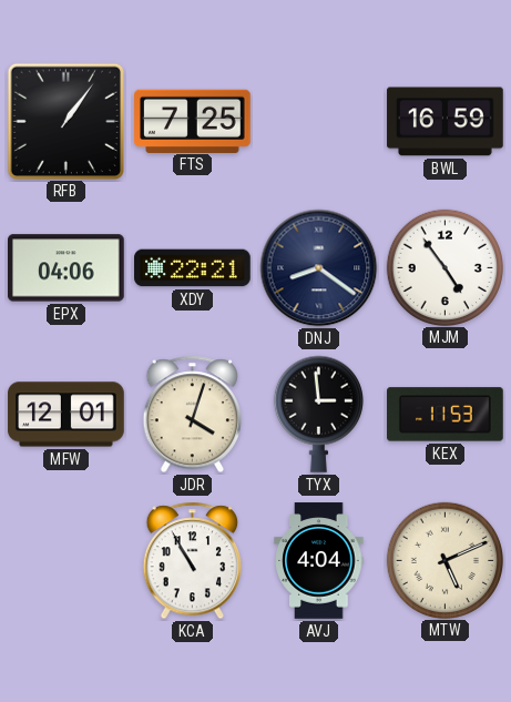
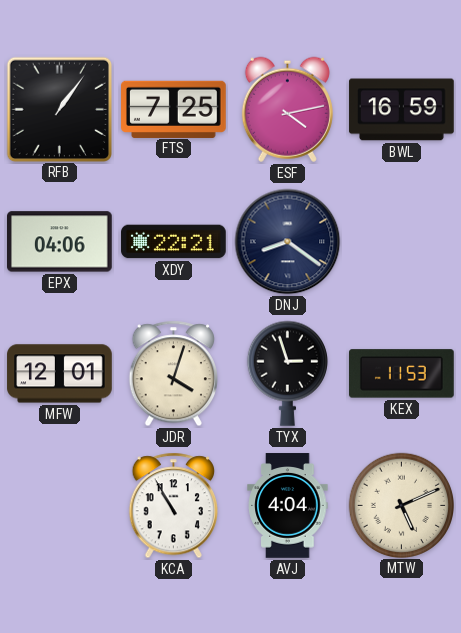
ESF: none -> 4:13
MJM: 4:54 -> none
TYX: 2:59 -> 2:57
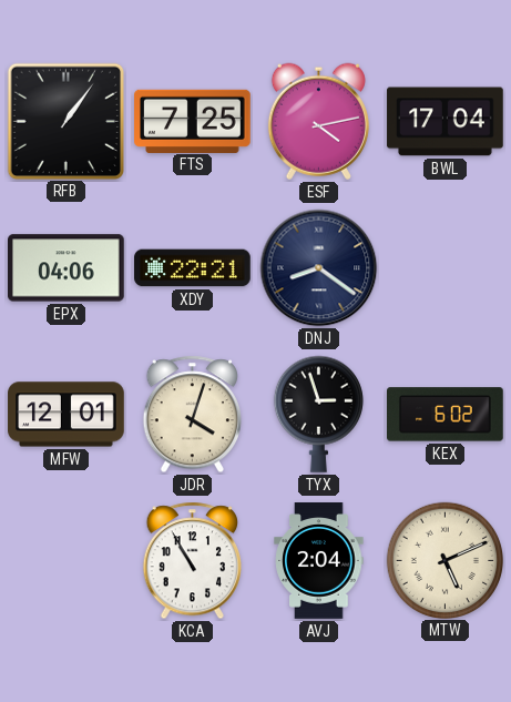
BWL: 16:59 -> 17:04
KEX: 11:53 -> 6:02
AVJ: 4:04 -> 2:04
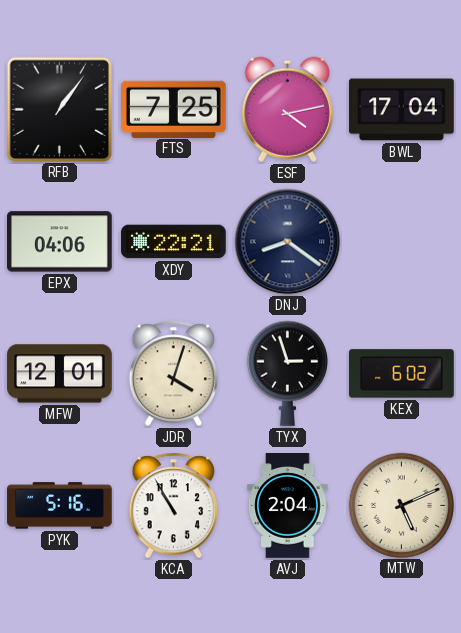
PYK: none -> 5:16
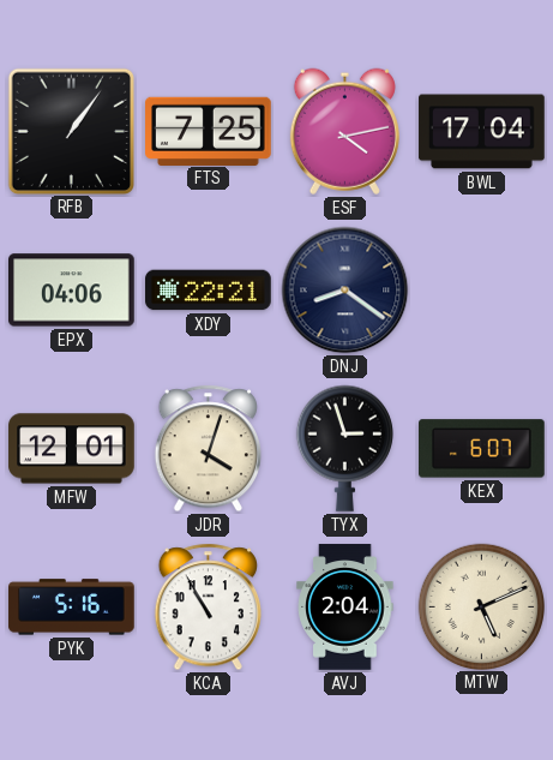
KEX: 6:02 -> 6:07
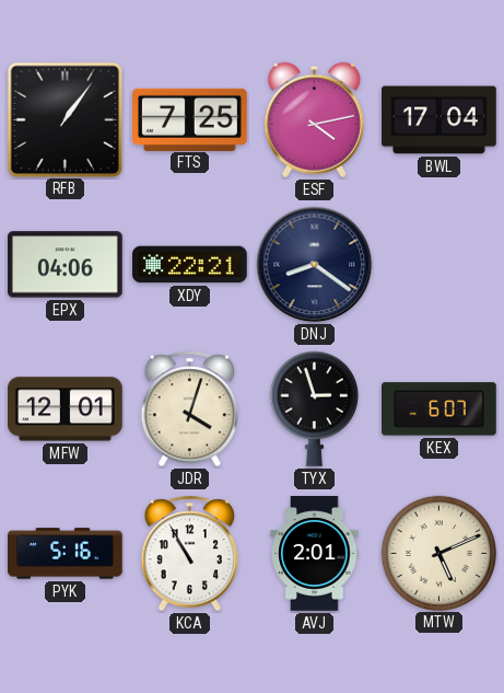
AVJ: 2:04 -> 2:01
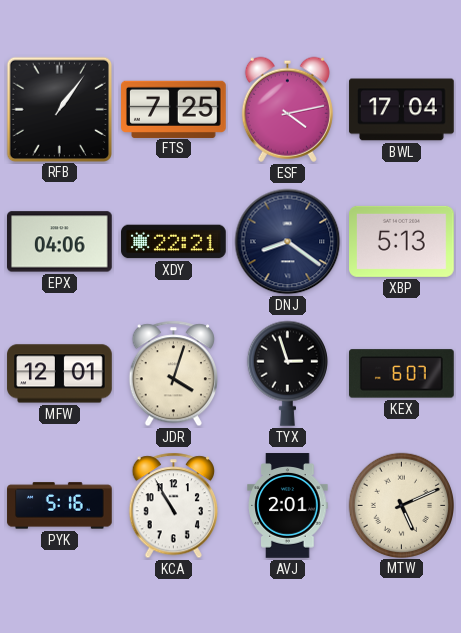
XBP: none -> 5:13
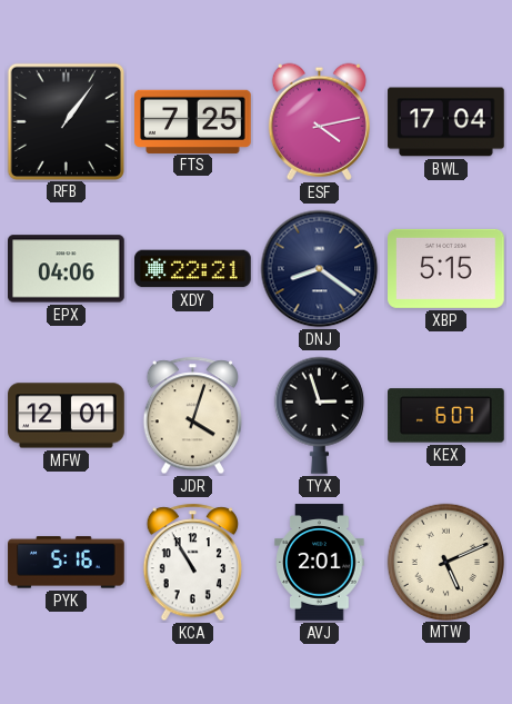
XBP: 5:13 -> 5:15
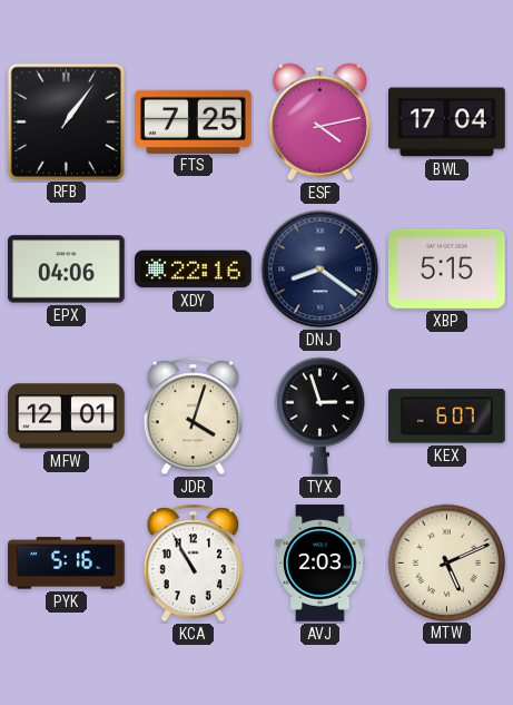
XDY: 22:21 -> 22:16
AVJ: 2:01 -> 2:03
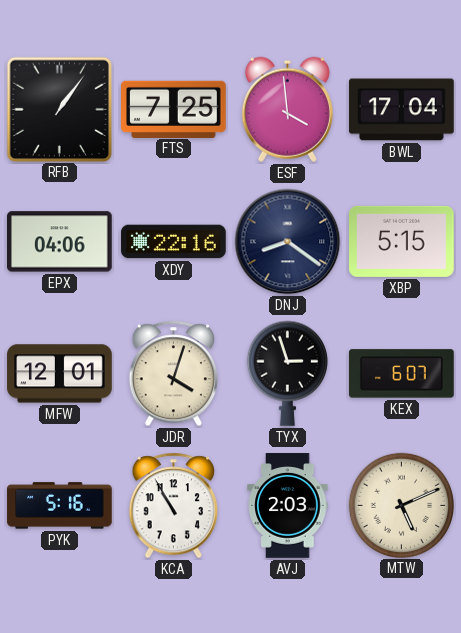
ESF: 4:13 -> 3:59
